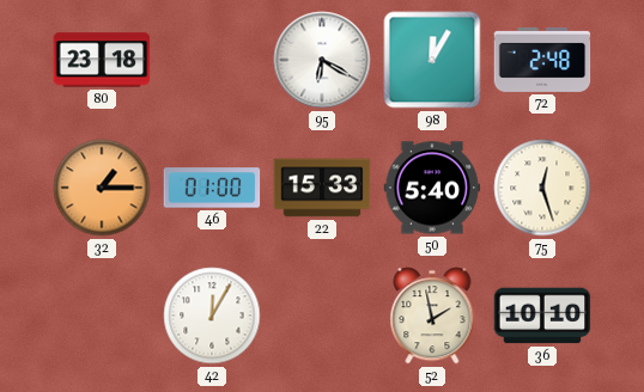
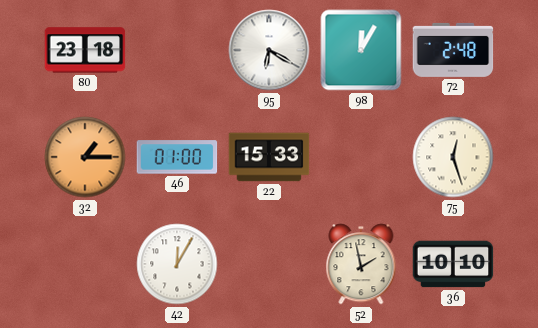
50: 5:40 -> none
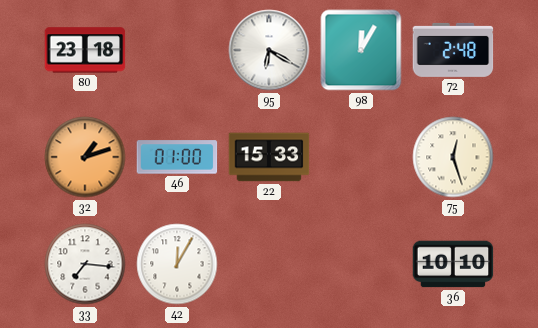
32: 1:15 -> 1:12
33: none -> 7:16
52: 1:58 -> none
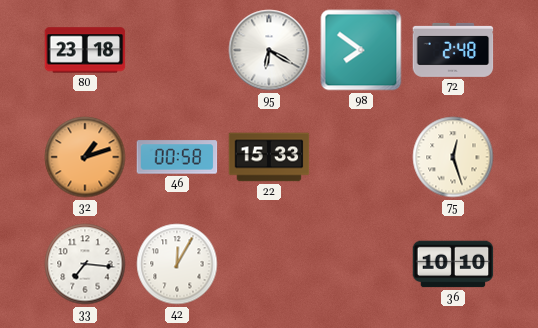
98: 12:05 -> 7:51
46: 01:00 -> 00:58
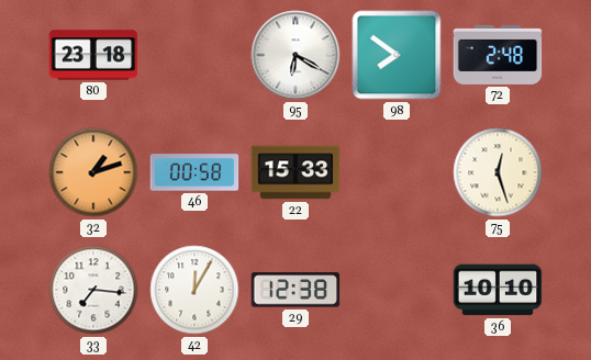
29: none -> 12:38
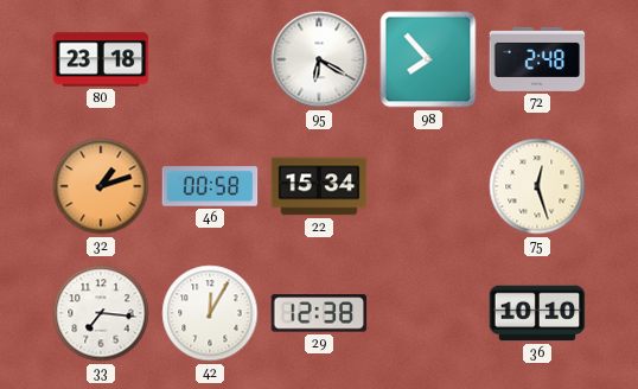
98: 7:51 -> 7:53
22: 15:33 -> 15:34
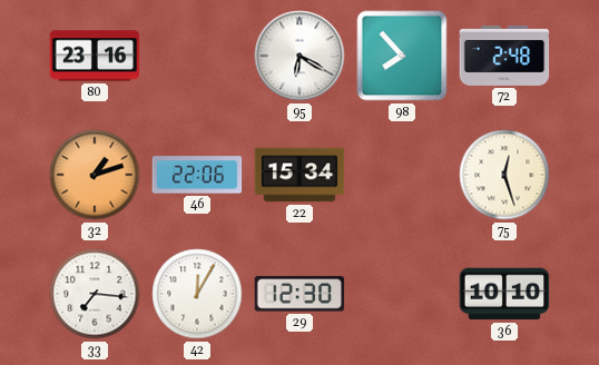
80: 23:18 -> 23:16
46: 00:58 -> 22:06
29: 12:38 -> 12:30
